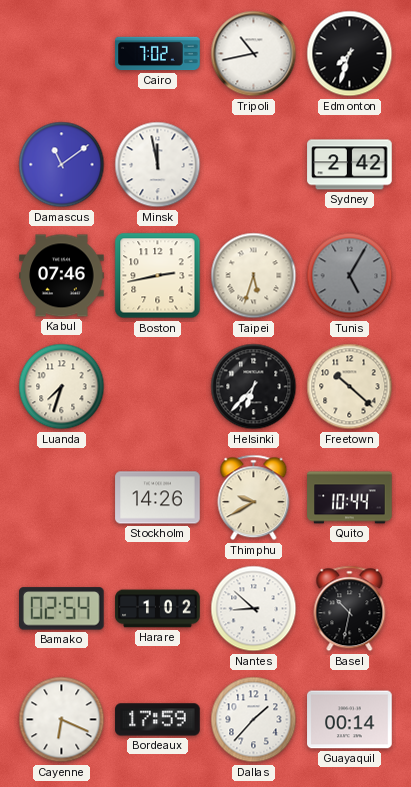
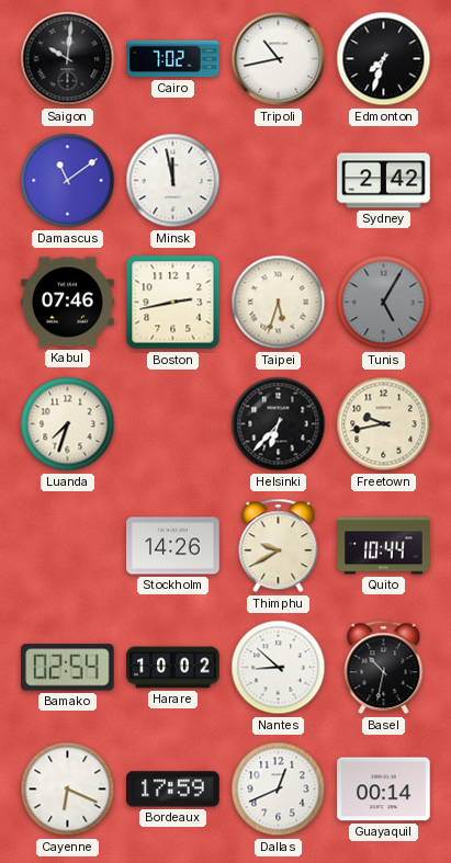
Saigon: none -> 10:01
Freetown: 10:22 -> 9:43
Harare: 1:02 -> 10:02
Dallas: 1:37 -> 12:41
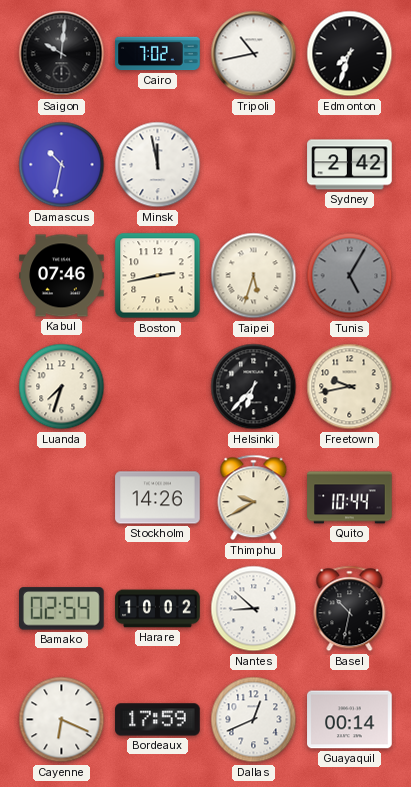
Damascus: 11:09 -> 10:32
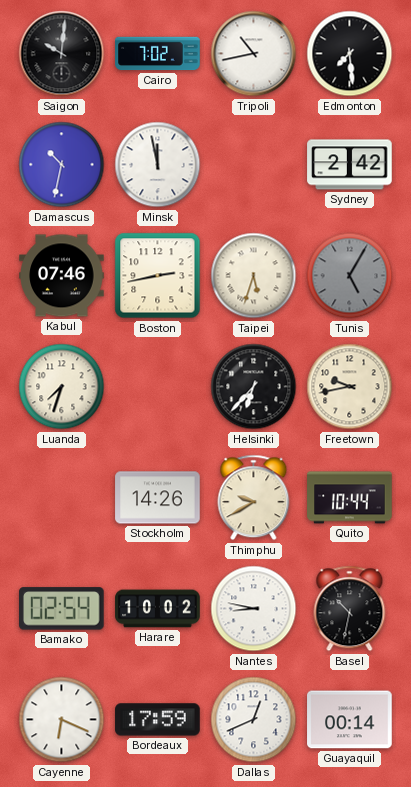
Edmonton: 7:33 -> 7:29
Nantes: 8:52 -> 8:47
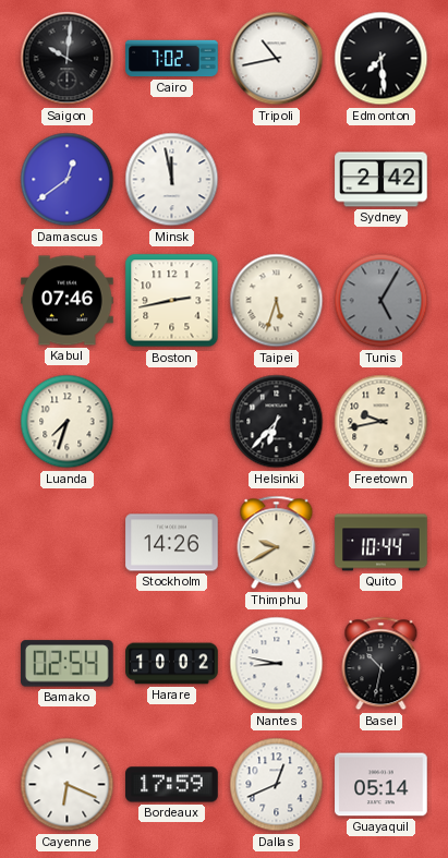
Damascus: 10:32 -> 12:39
Guayaquil: 00:14 -> 05:14
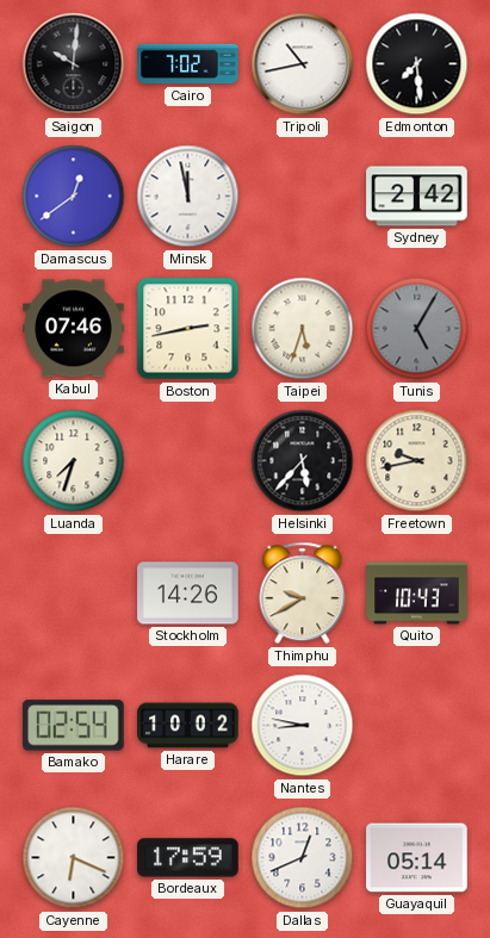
Helsinki: 6:37 -> 5:37
Quito: 10:44 -> 10:43
Basel: 10:32 -> none
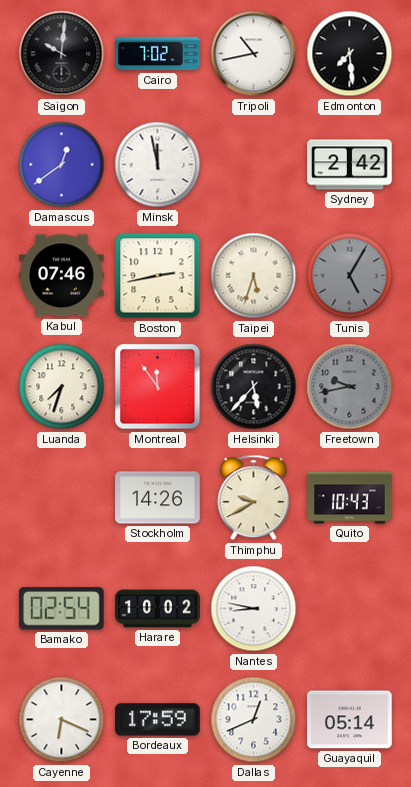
Montreal: none -> 11:54
Freetown dial: cream -> grey
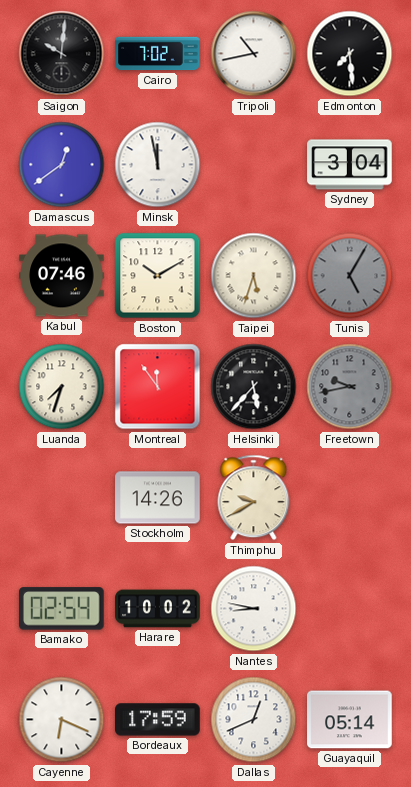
Sydney: 2:42 -> 3:04
Boston: 2:43 -> 10:10
Quito: 10:43 -> none
